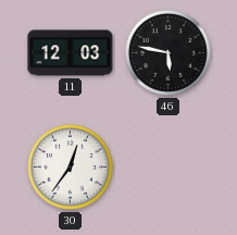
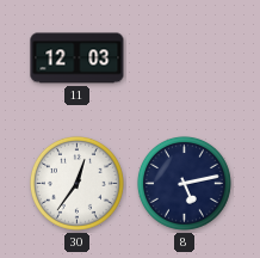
46: 5:47 -> none
8: none -> 5:13
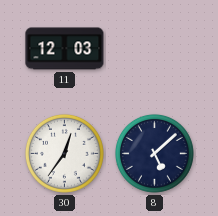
8: 5:13 -> 5:08
